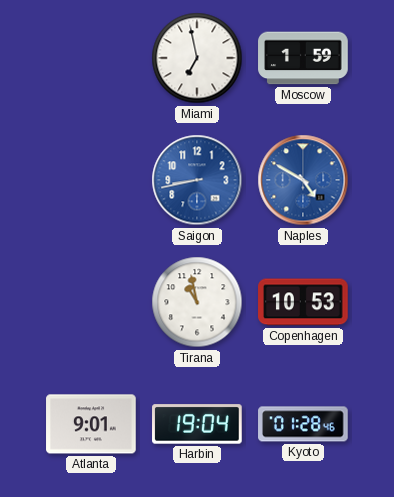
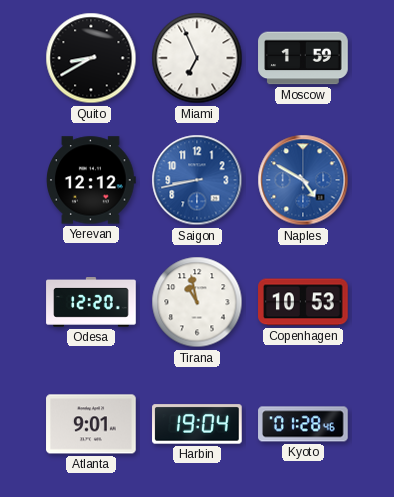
Quito: none -> 8:40
Miami: 6:58 -> 6:56
Yerevan: none -> 12:12
Odesa: none -> 12:20
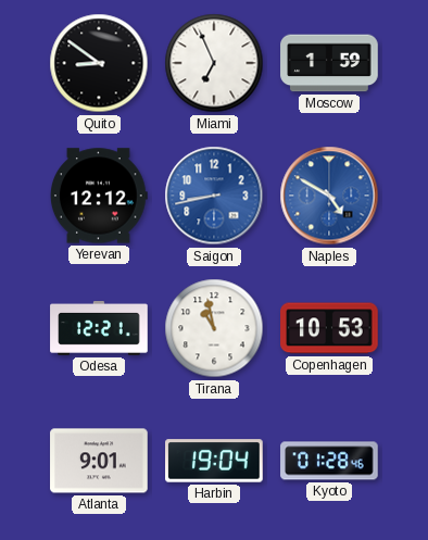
Quito: 8:40 -> 8:51
Odesa: 12:20 -> 12:21
